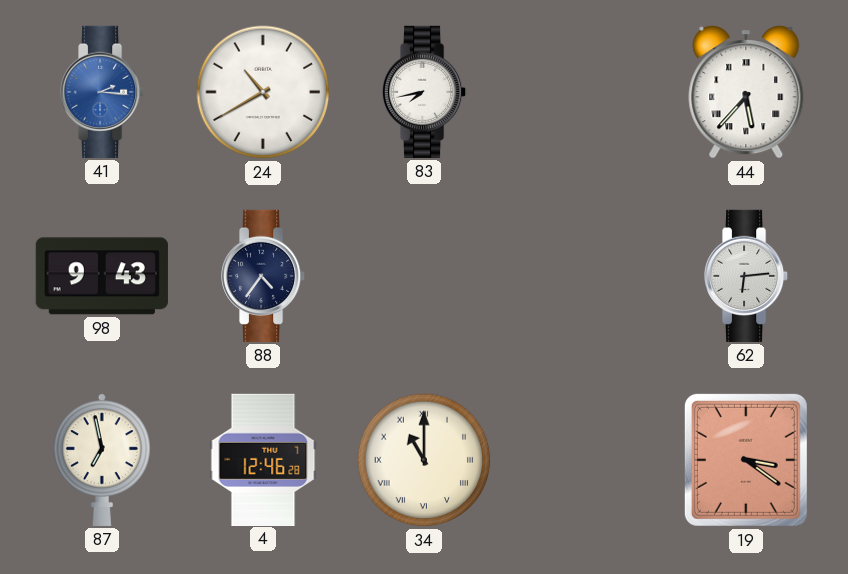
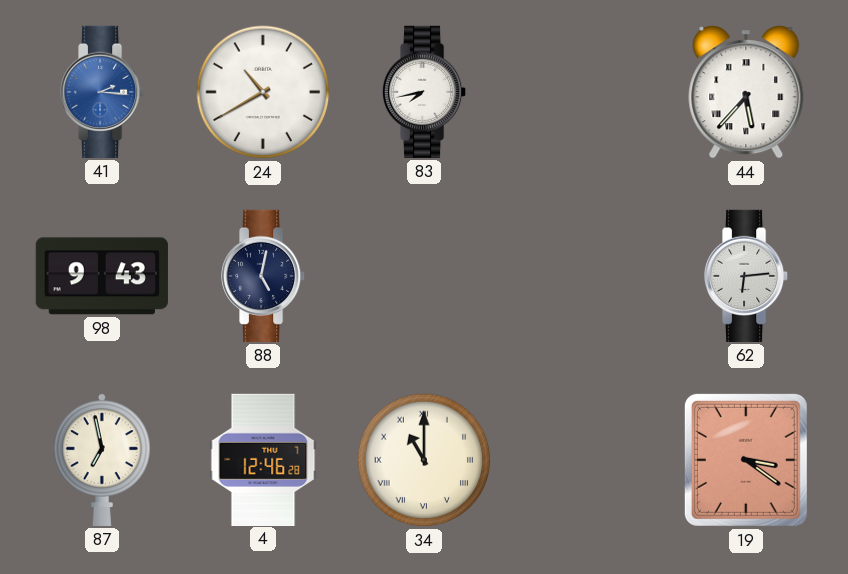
88: 4:36 -> 5:02
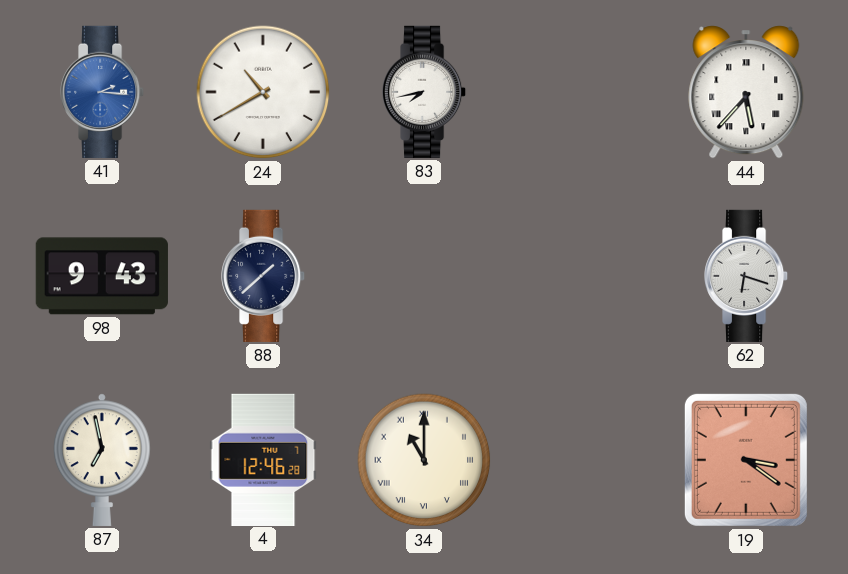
88: 5:02 -> 1:38
62: 6:14 -> 6:18
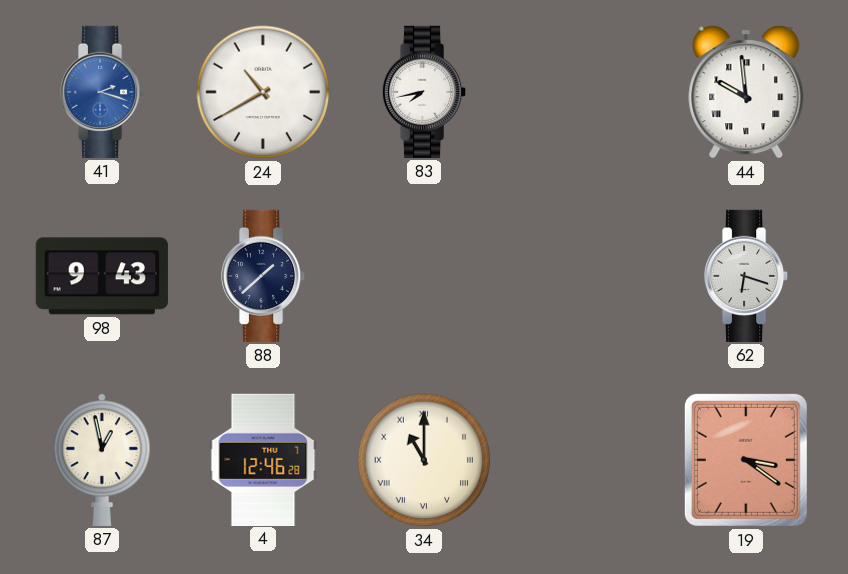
41: 2:16 -> 2:18
44: 5:37 -> 9:59
87: 6:58 -> 12:58
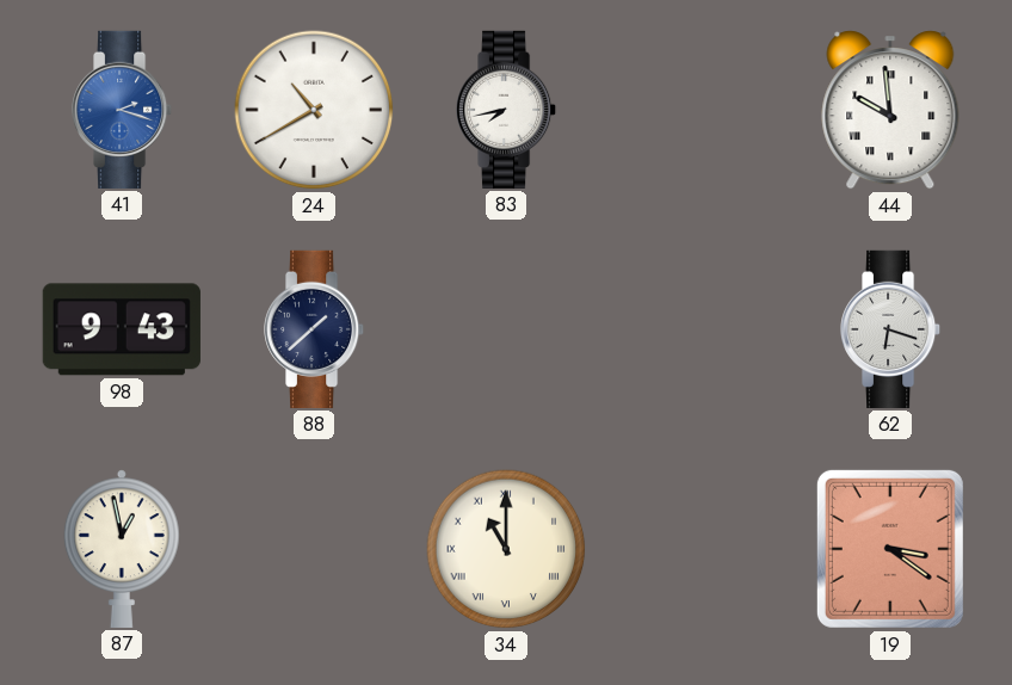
4: 12:46 -> none
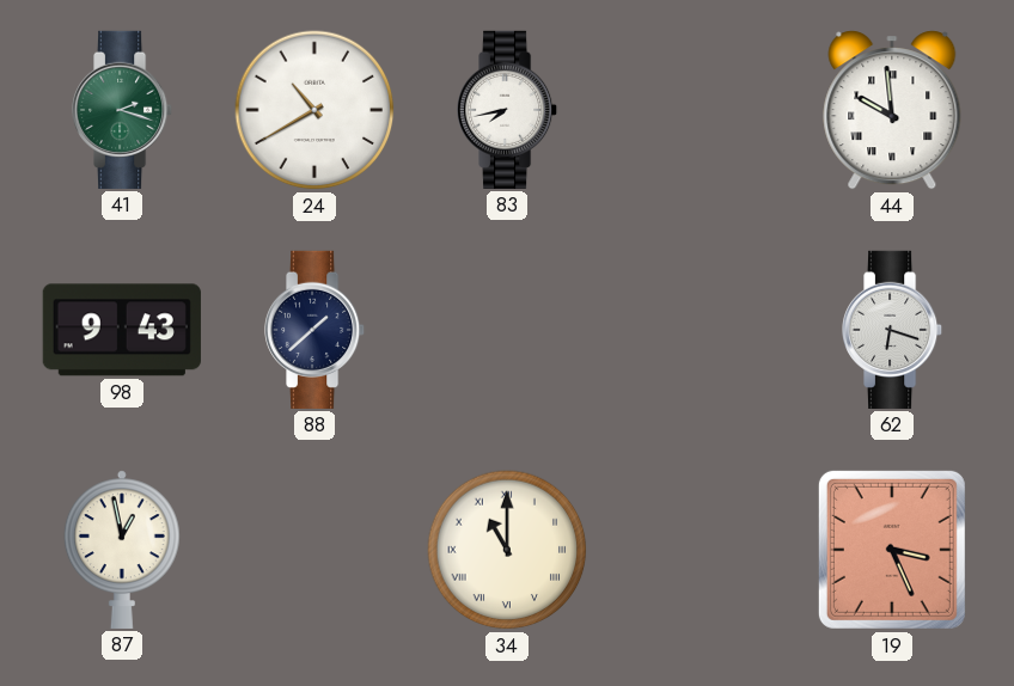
41 dial: blue -> green
19: 3:21 -> 3:26
